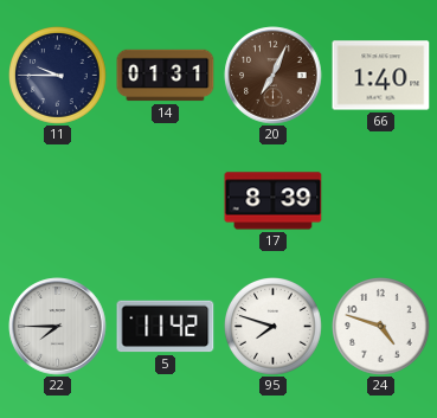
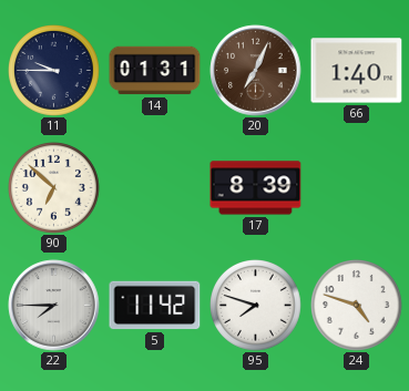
90: none -> 6:52
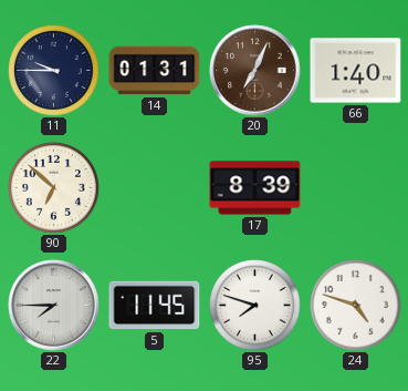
5: 11:42 -> 11:45
